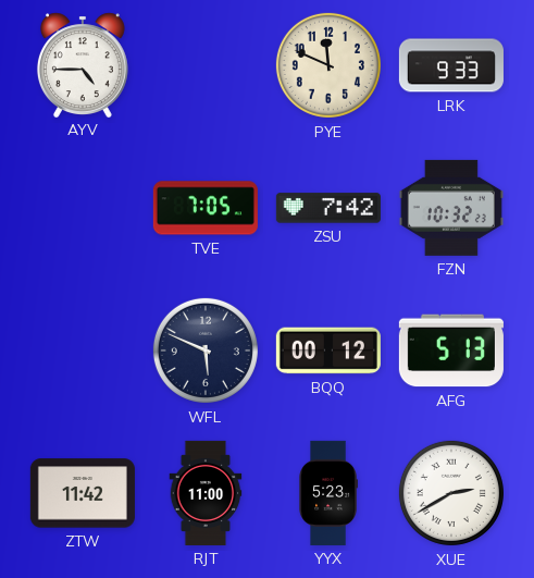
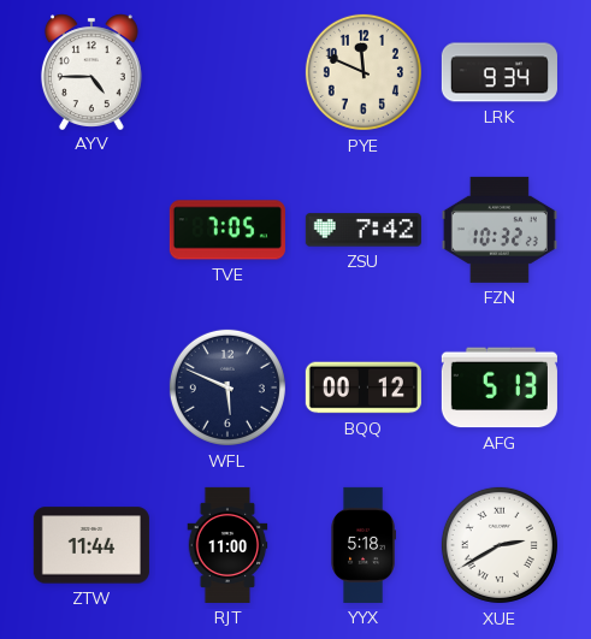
LRK: 9:33 -> 9:34
ZTW: 11:42 -> 11:44
YYX: 5:23 -> 5:18
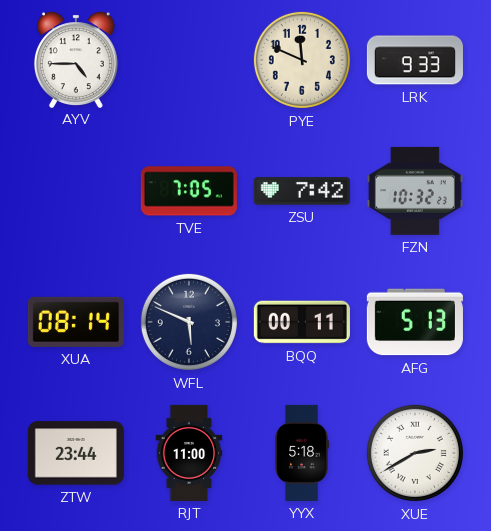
LRK: 9:34 -> 9:33
XUA: none -> 08:14
BQQ: 00:12 -> 00:11
ZTW: 11:44 -> 23:44
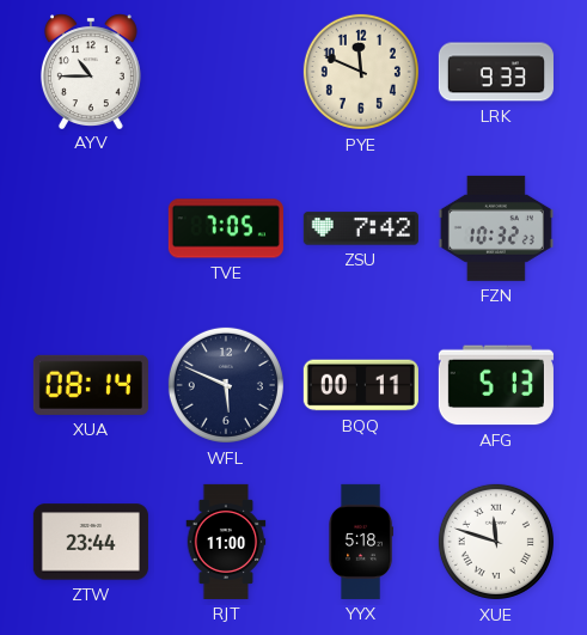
AYV: 4:45 -> 10:45
XUE: 2:40 -> 11:48
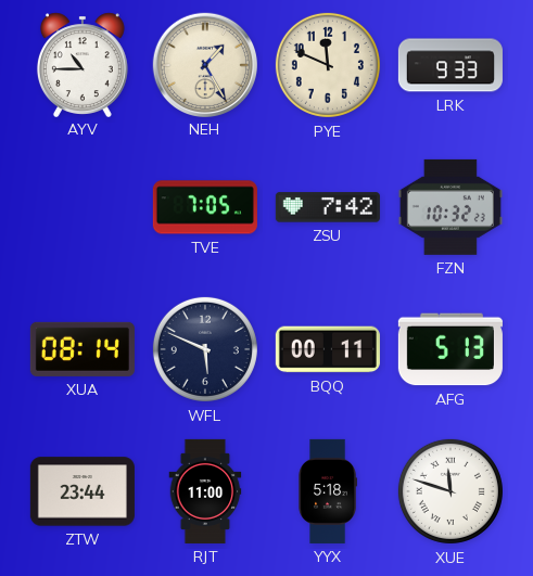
NEH: none -> 1:25
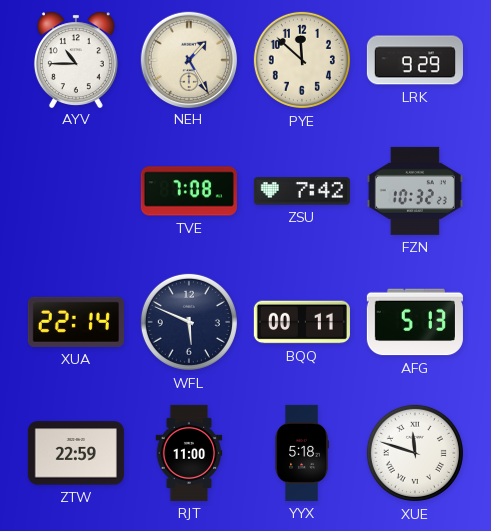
PYE: 11:49 -> 11:52
LRK: 9:33 -> 9:29
TVE: 7:05 -> 7:08
XUA: 08:14 -> 22:14
ZTW: 23:44 -> 22:59
